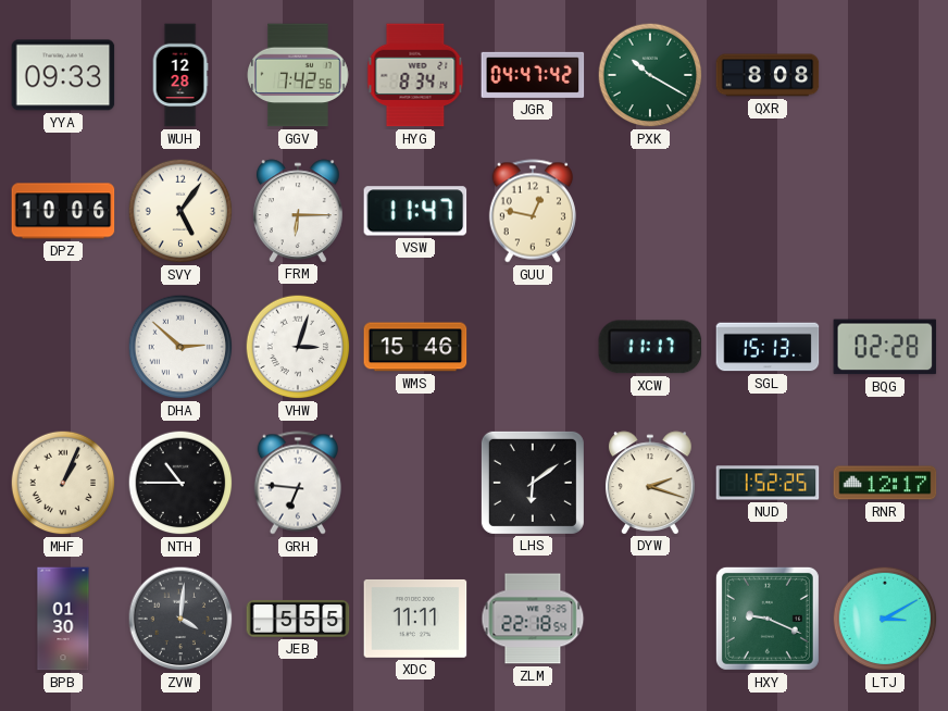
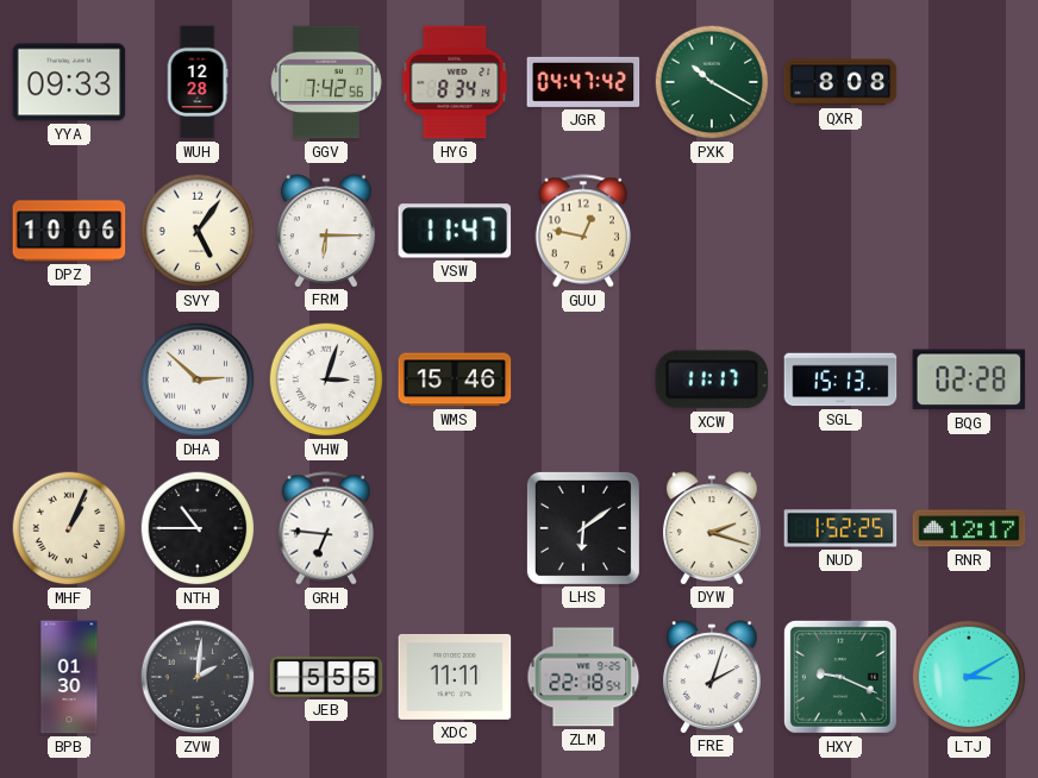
ZVW: 4:01 -> 2:01
FRE: none -> 2:03
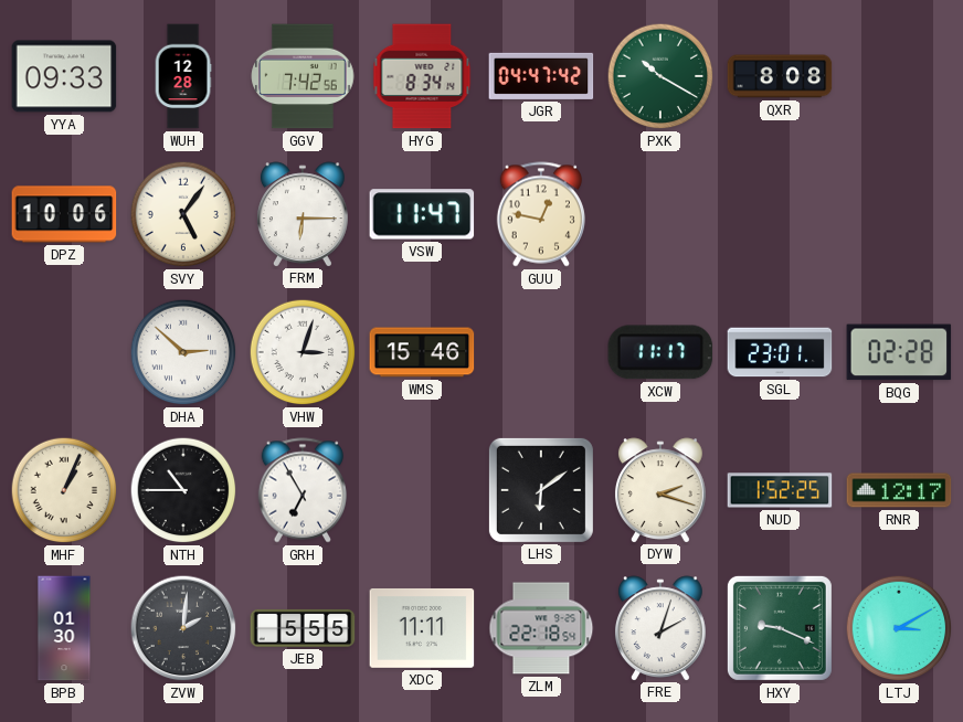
SGL: 15:13 -> 23:01
GRH: 6:46 -> 6:55
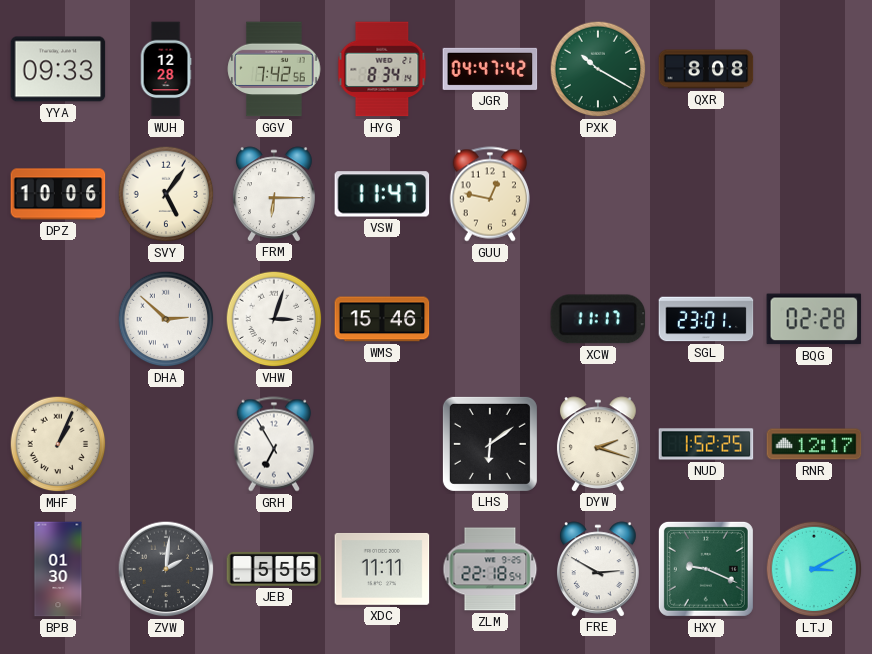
NTH: 10:45 -> none
FRE: 2:03 -> 2:50
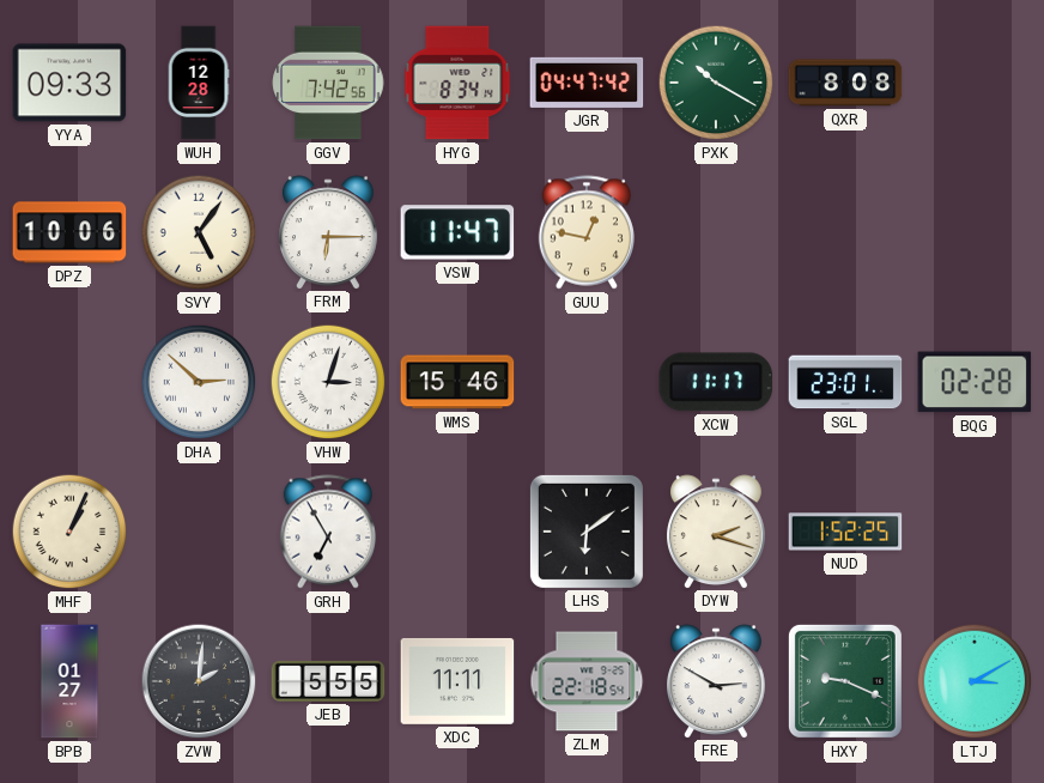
RNR: 12:17 -> none
BPB: 01:30 -> 01:27
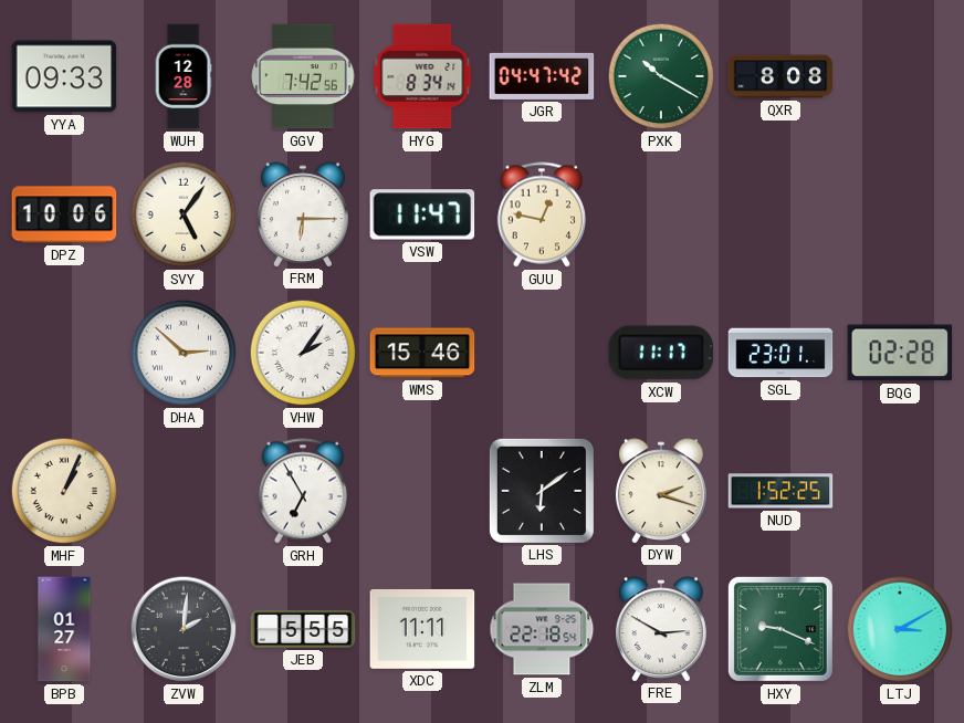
VHW: 3:03 -> 2:06
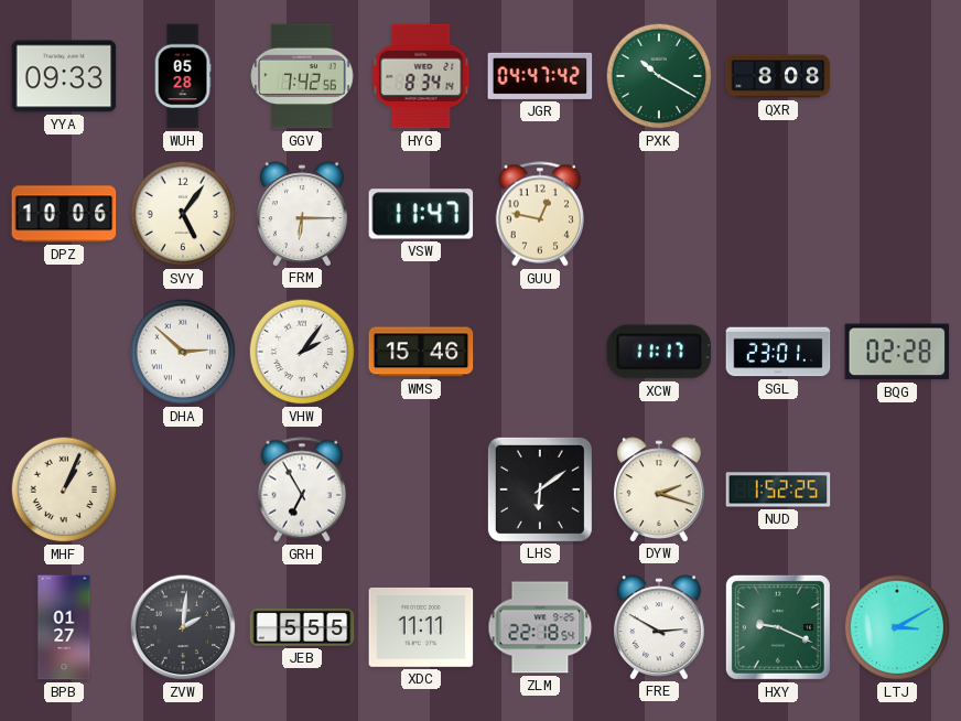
WUH: 12:28 -> 05:28
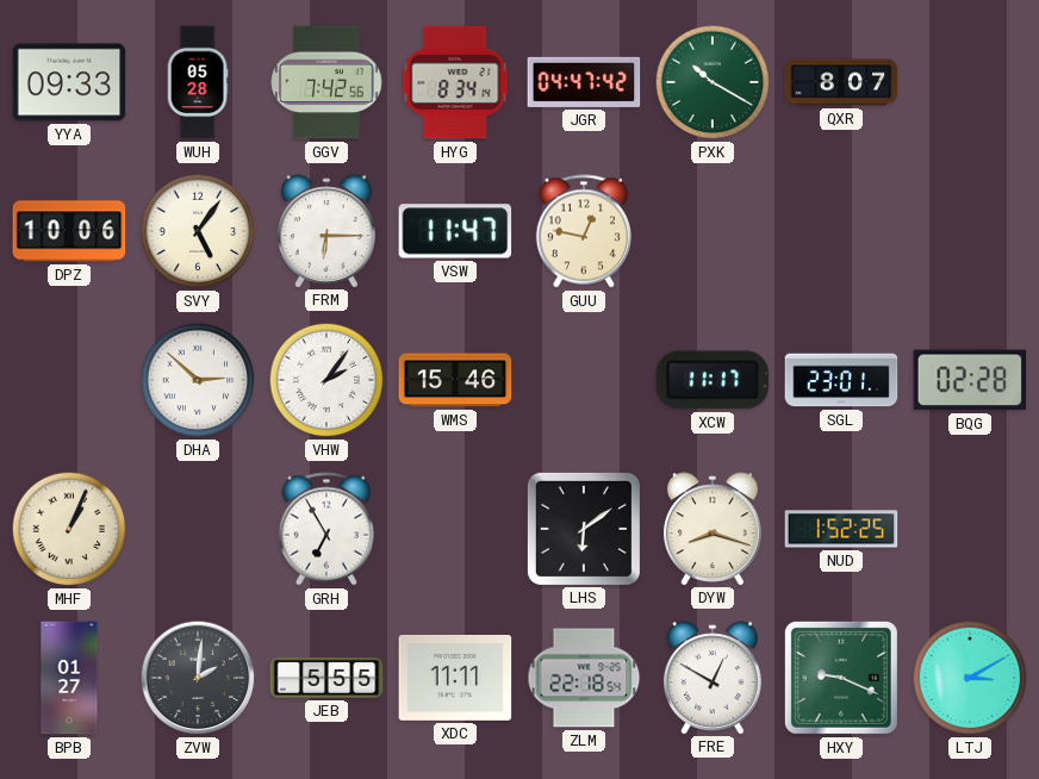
QXR: 8:08 -> 8:07
DYW: 2:18 -> 8:18
FRE: 2:50 -> 12:50
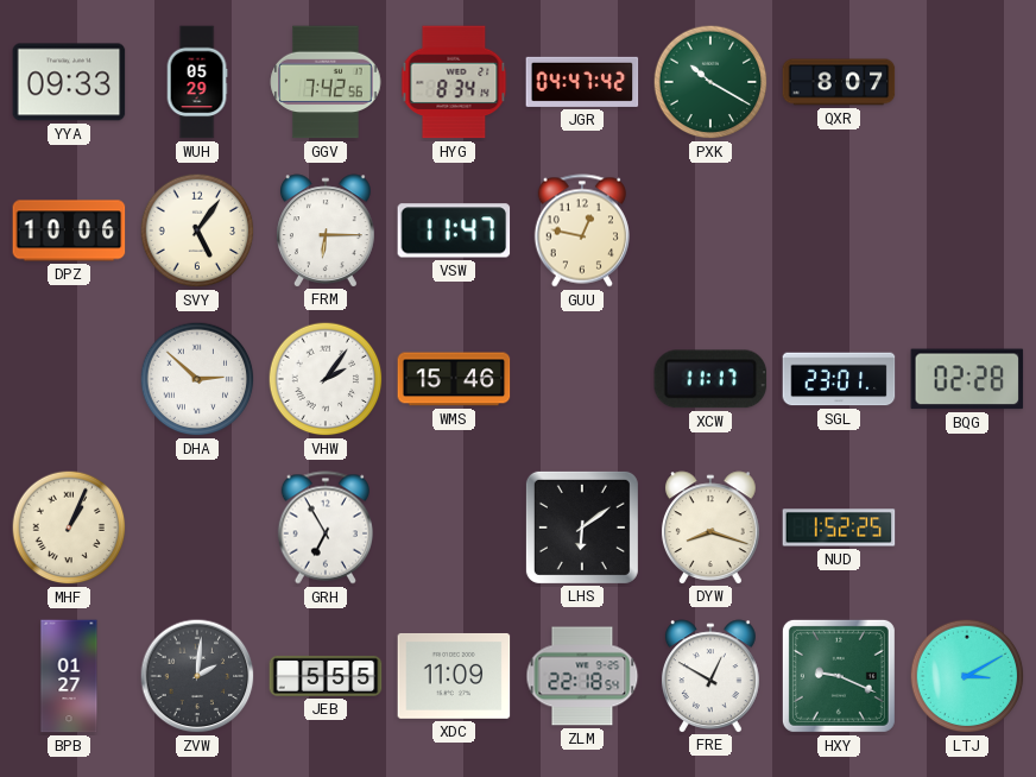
WUH: 05:28 -> 05:29
XDC: 11:11 -> 11:09
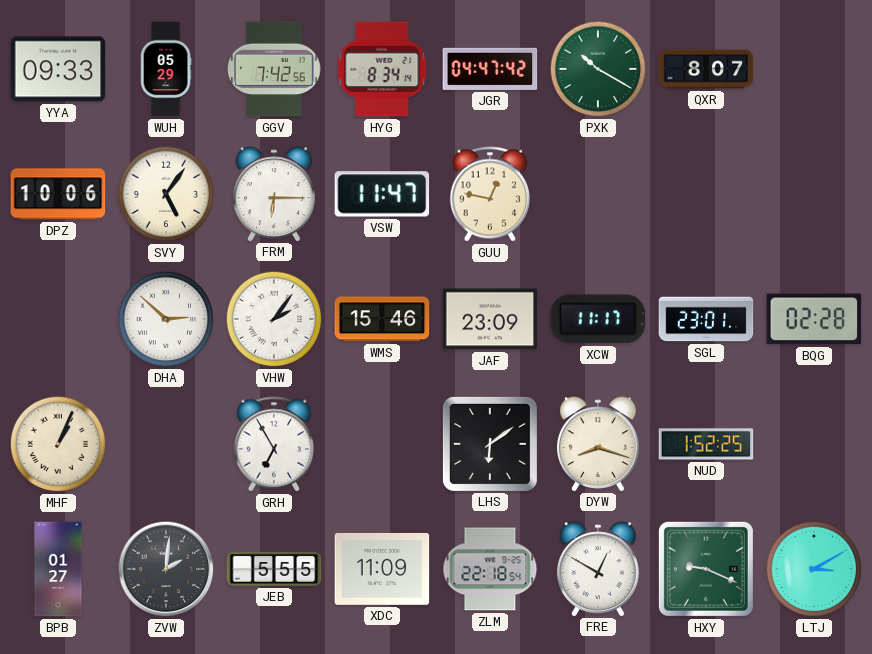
JAF: none -> 23:09
